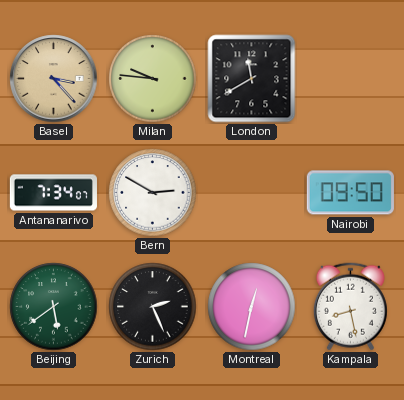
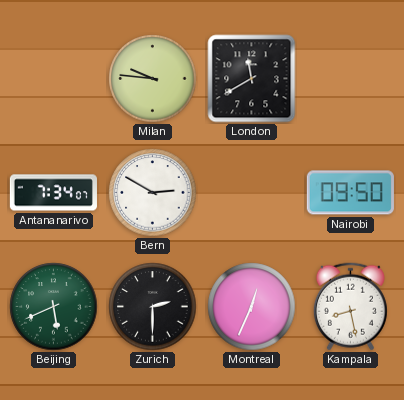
Basel: 3:23 -> none
Beijing: 5:39 -> 5:41
Zurich: 2:26 -> 2:30
Montreal: 12:32 -> 12:34
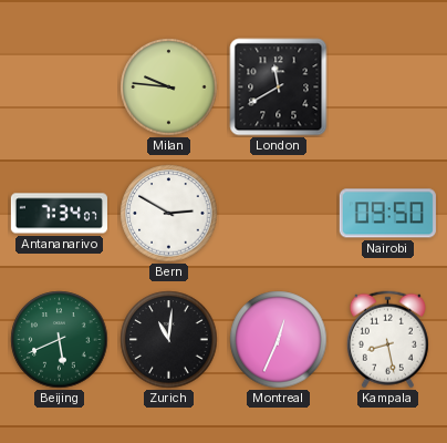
Zurich: 2:30 -> 11:01
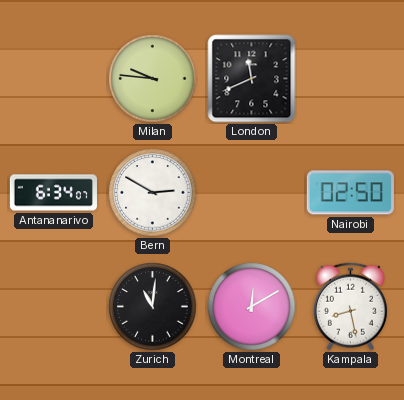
London: 11:40 -> 11:41
Antananarivo: 7:34 -> 6:34
Nairobi: 09:50 -> 02:50
Beijing: 5:41 -> none
Montreal: 12:34 -> 12:10
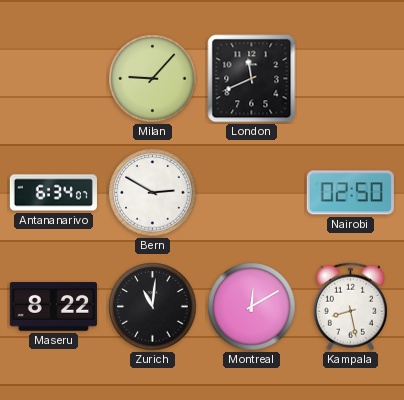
Milan: 9:46 -> 9:07
Maseru: none -> 8:22
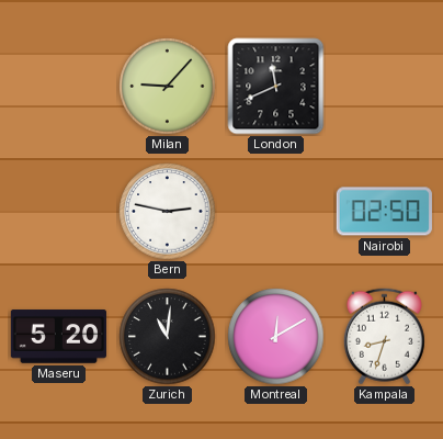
Antananarivo: 6:34 -> none
Bern: 2:50 -> 2:47
Maseru: 8:22 -> 5:20
Kampala: 8:28 -> 8:33
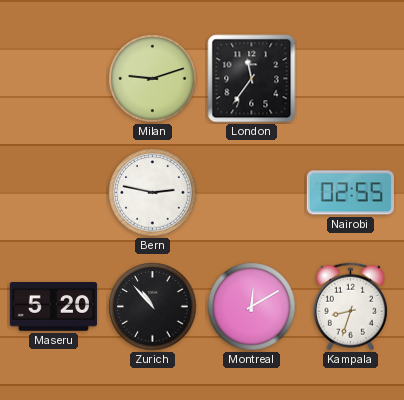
Milan: 9:07 -> 9:12
London: 11:41 -> 11:36
Nairobi: 02:50 -> 02:55
Zurich: 11:01 -> 10:53
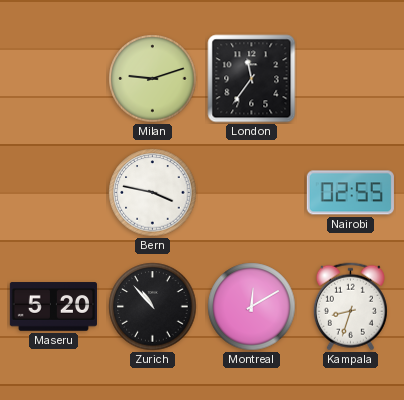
Bern: 2:47 -> 3:47
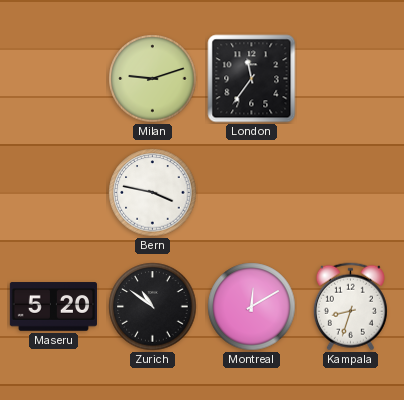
Nairobi: 02:55 -> none
Zurich: 10:53 -> 10:51
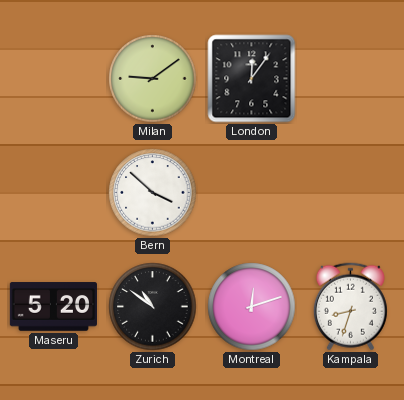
Milan: 9:12 -> 9:09
London: 11:36 -> 12:06
Bern: 3:47 -> 3:52
Montreal: 12:10 -> 12:12
